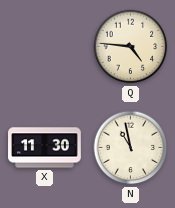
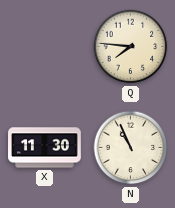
Q: 4:46 -> 7:46
N: 10:58 -> 10:56
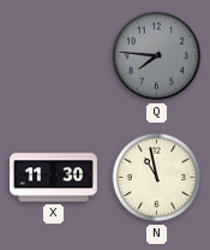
Q dial: cream -> grey
N: 10:56 -> 10:58
